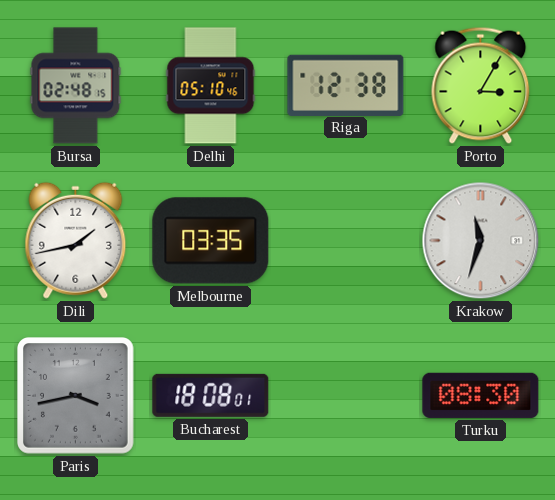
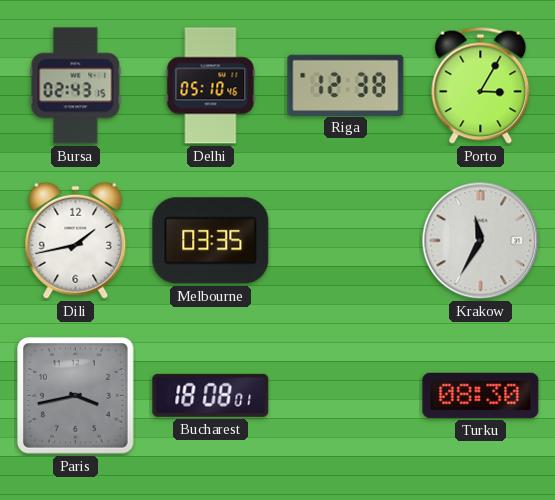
Bursa: 02:48 -> 02:43
Krakow: 11:33 -> 11:35
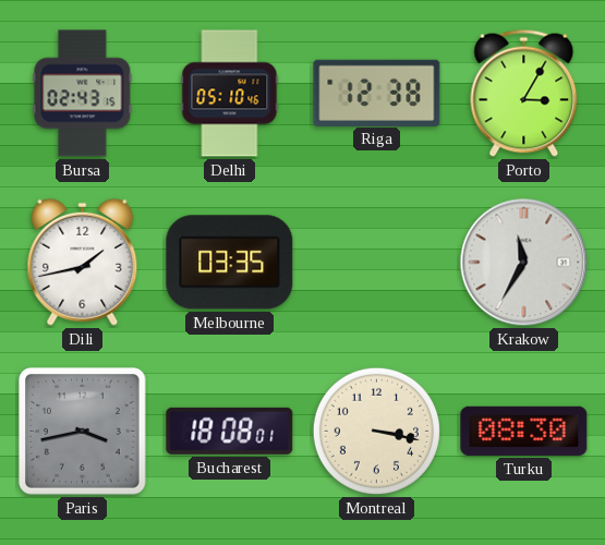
Montreal: none -> 3:17
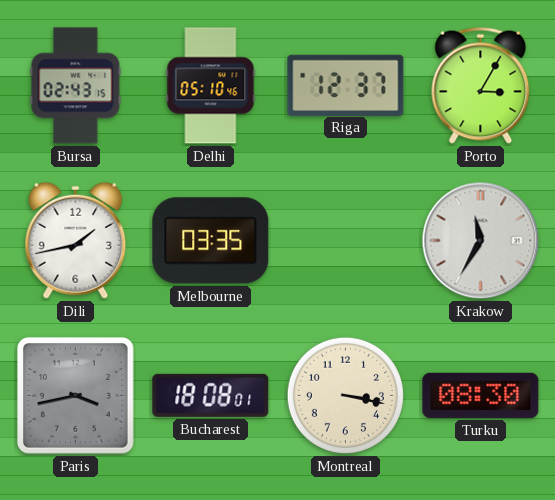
Riga: 12:38 -> 12:37
